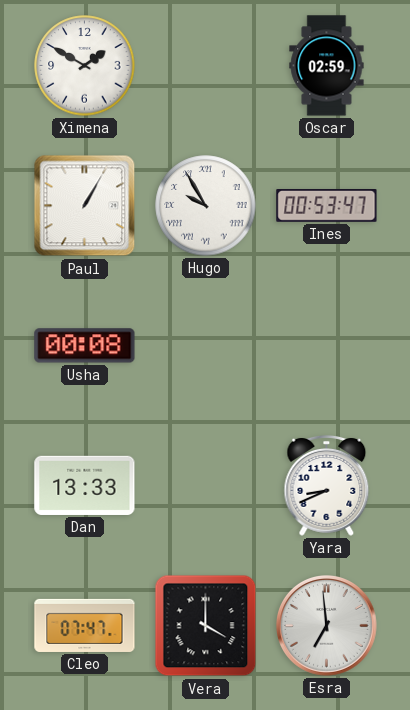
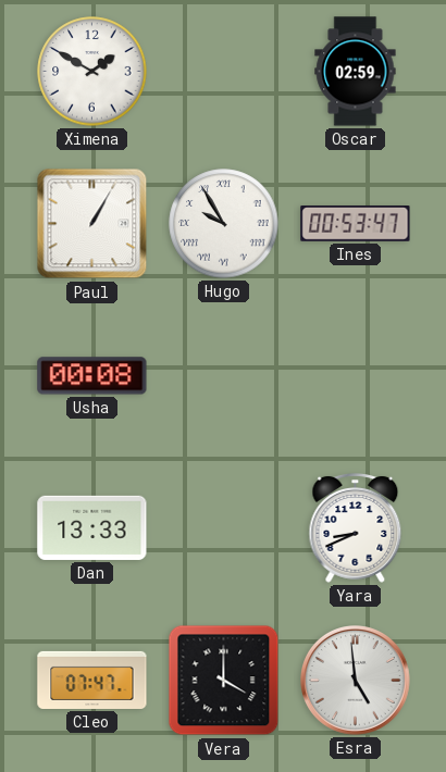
Esra: 6:59 -> 4:59
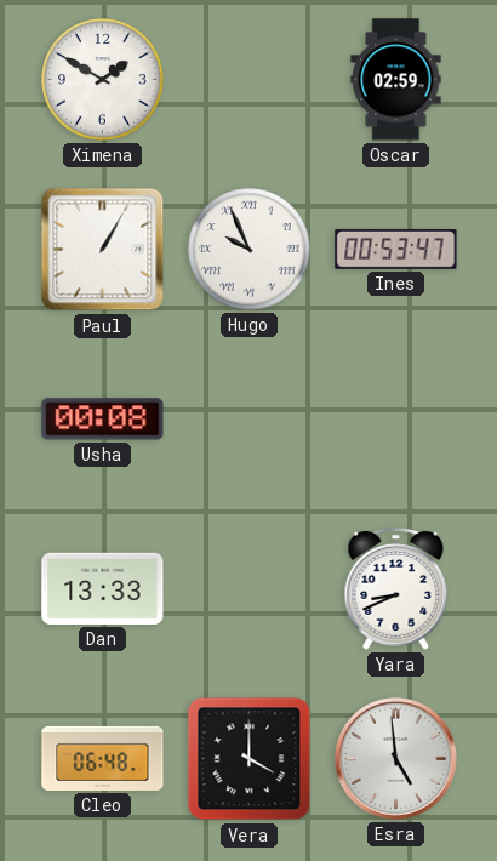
Hugo: 9:55 -> 9:56
Cleo: 07:47 -> 06:48
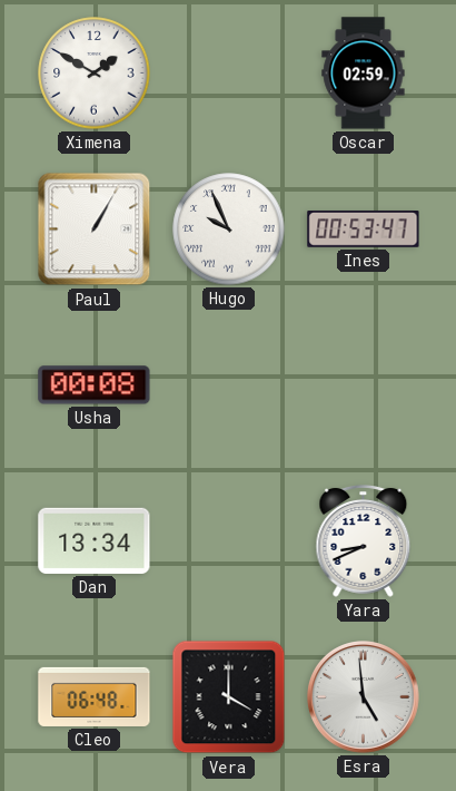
Dan: 13:33 -> 13:34
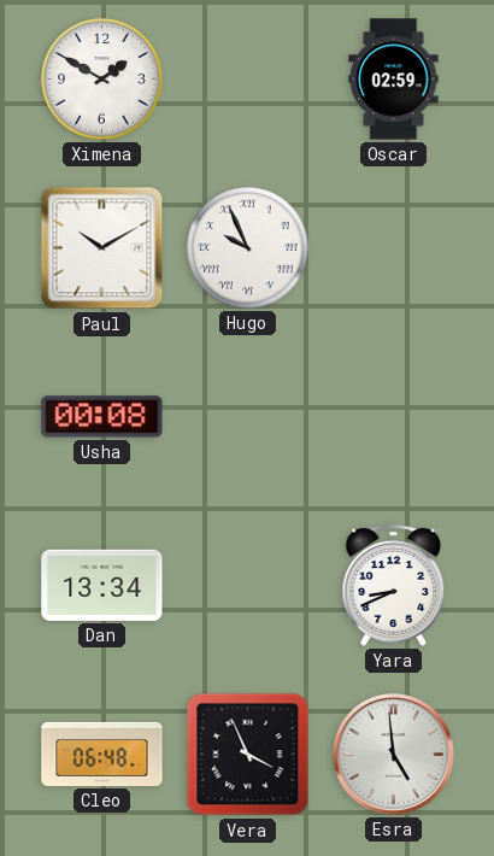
Paul: 1:05 -> 10:10
Ines: 00:53 -> none
Vera: 4:00 -> 3:56
